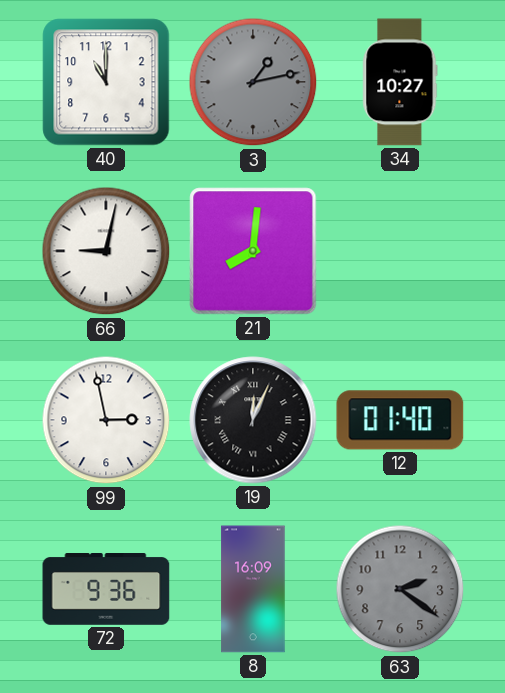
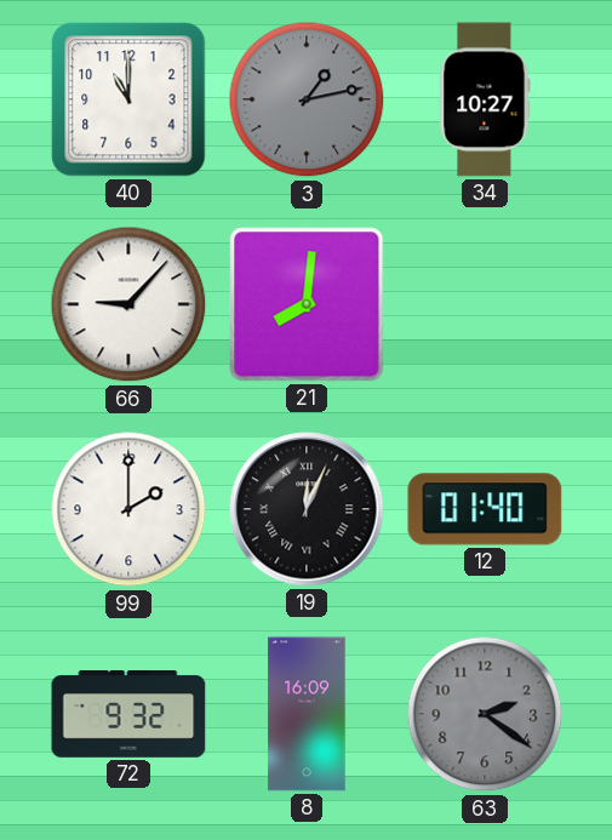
66: 9:02 -> 9:07
99: 2:58 -> 2:00
72: 9:36 -> 9:32
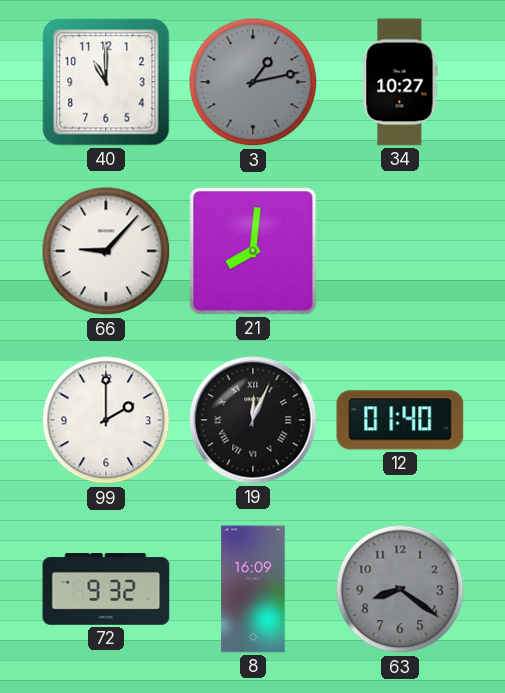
63: 2:21 -> 8:21
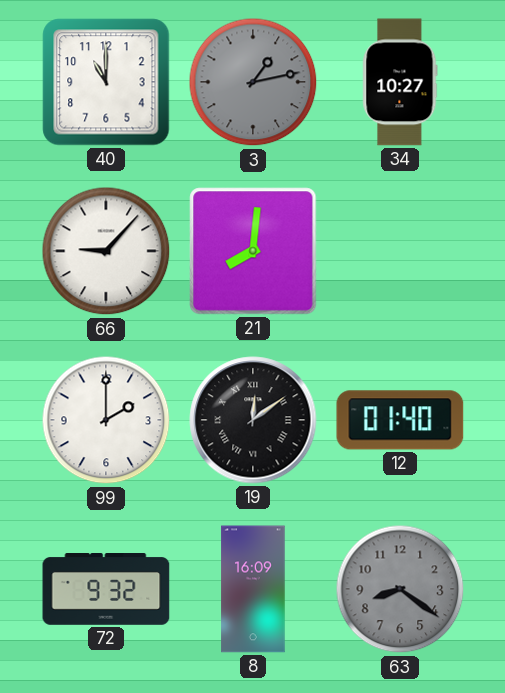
19: 12:04 -> 12:09
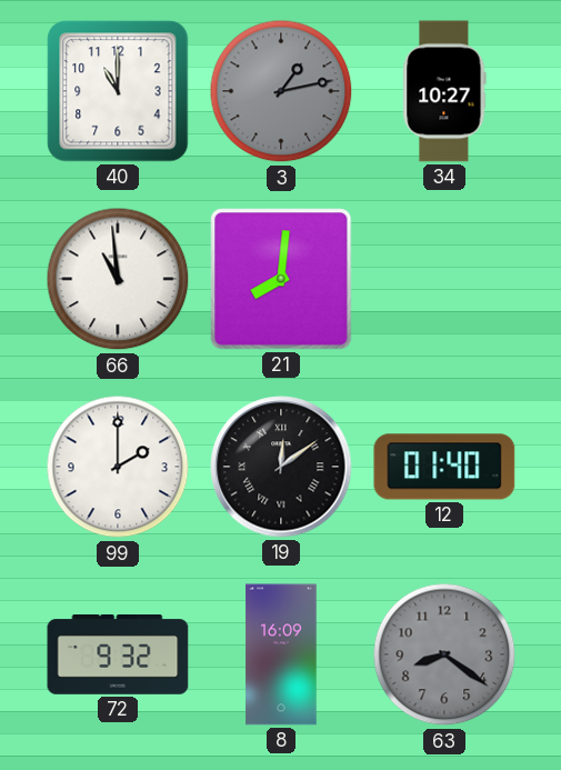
66: 9:07 -> 10:59
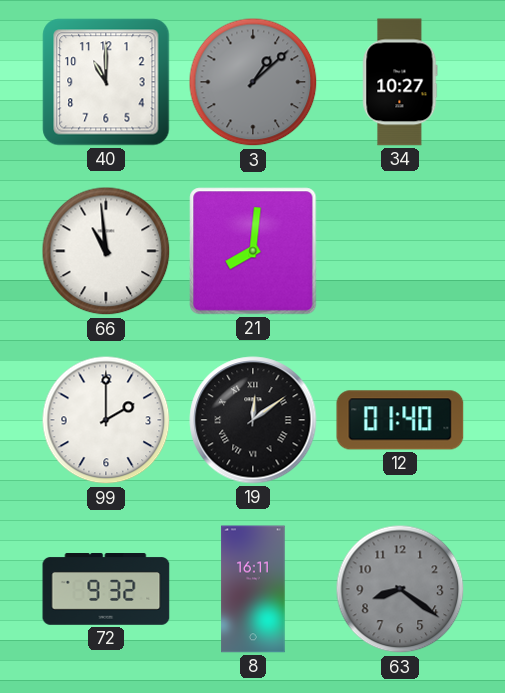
3: 1:13 -> 1:08
8: 16:09 -> 16:11
